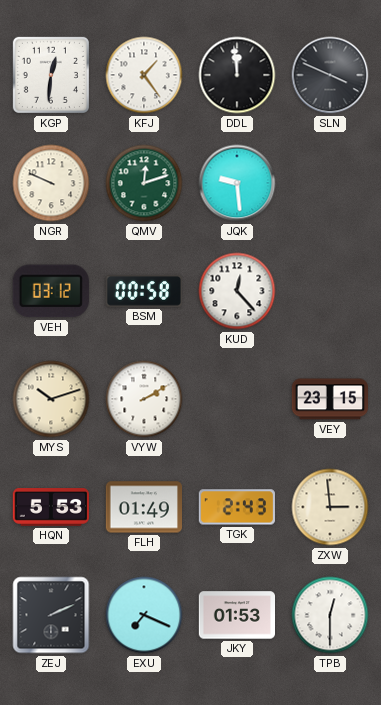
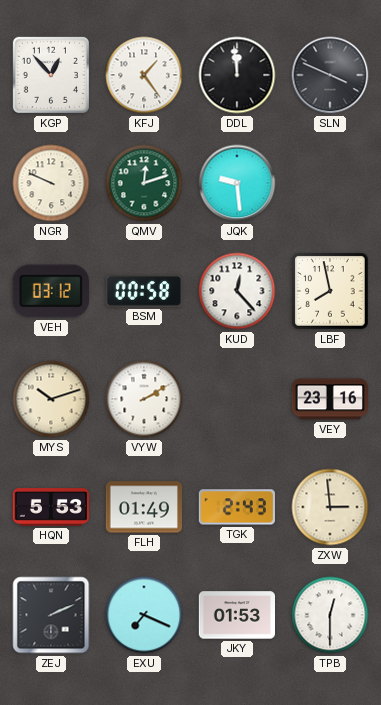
KGP: 12:31 -> 12:53
LBF: none -> 7:58
VEY: 23:15 -> 23:16
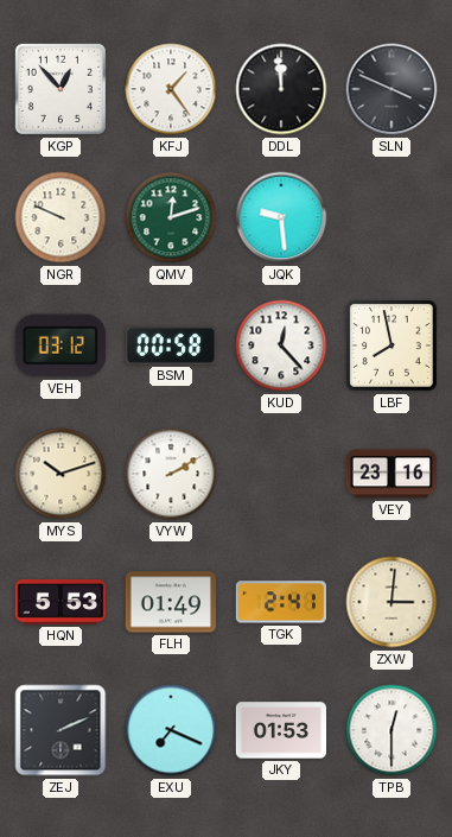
TGK: 2:43 -> 2:41
ZXW: 2:59 -> 3:01
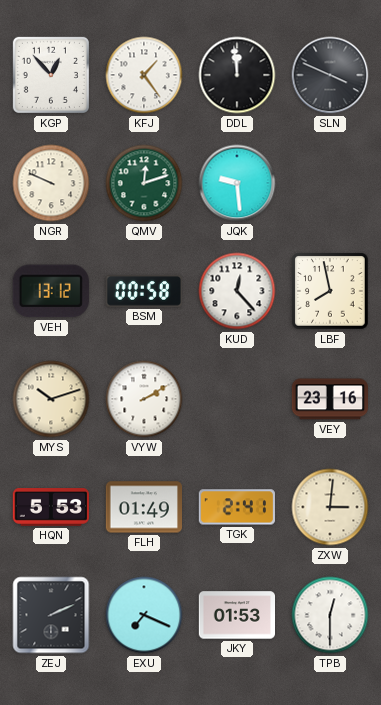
VEH: 03:12 -> 13:12
